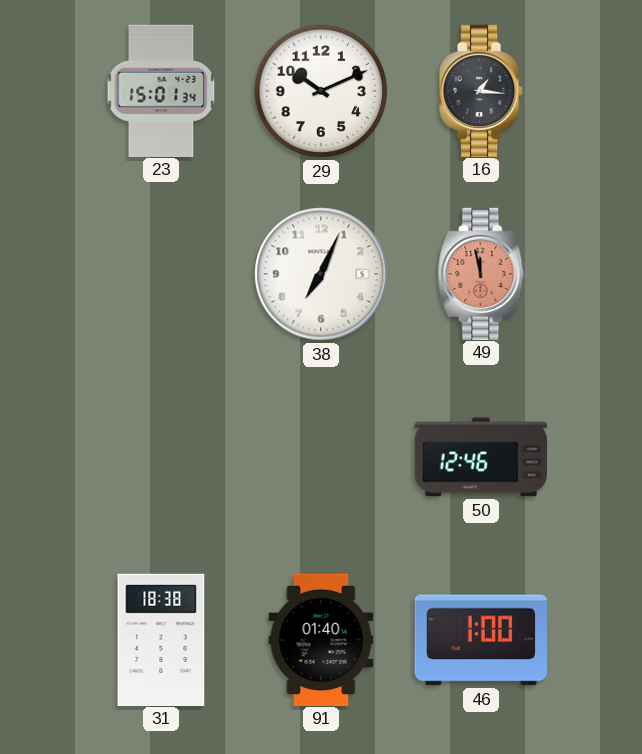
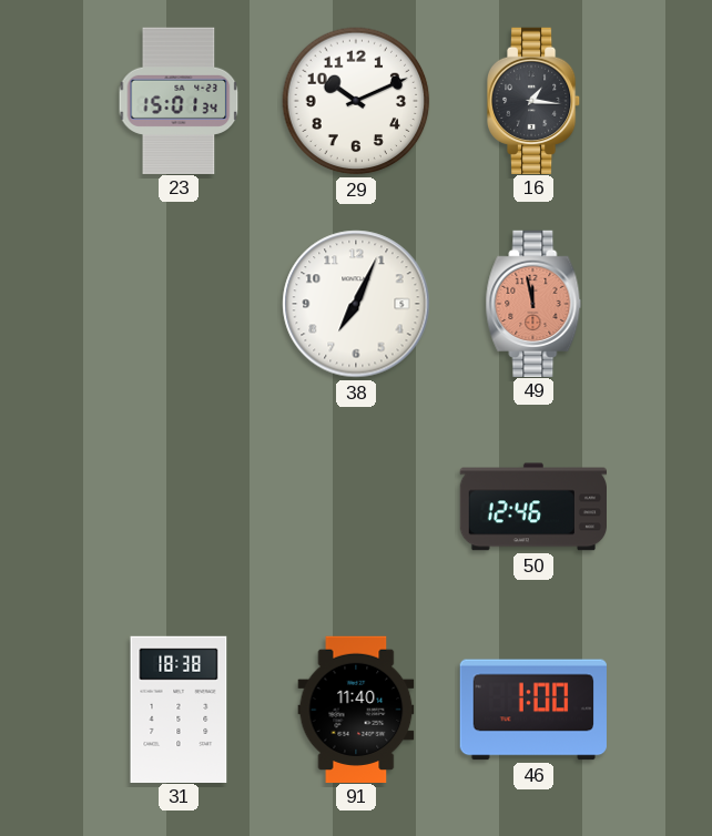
91: 01:40 -> 11:40
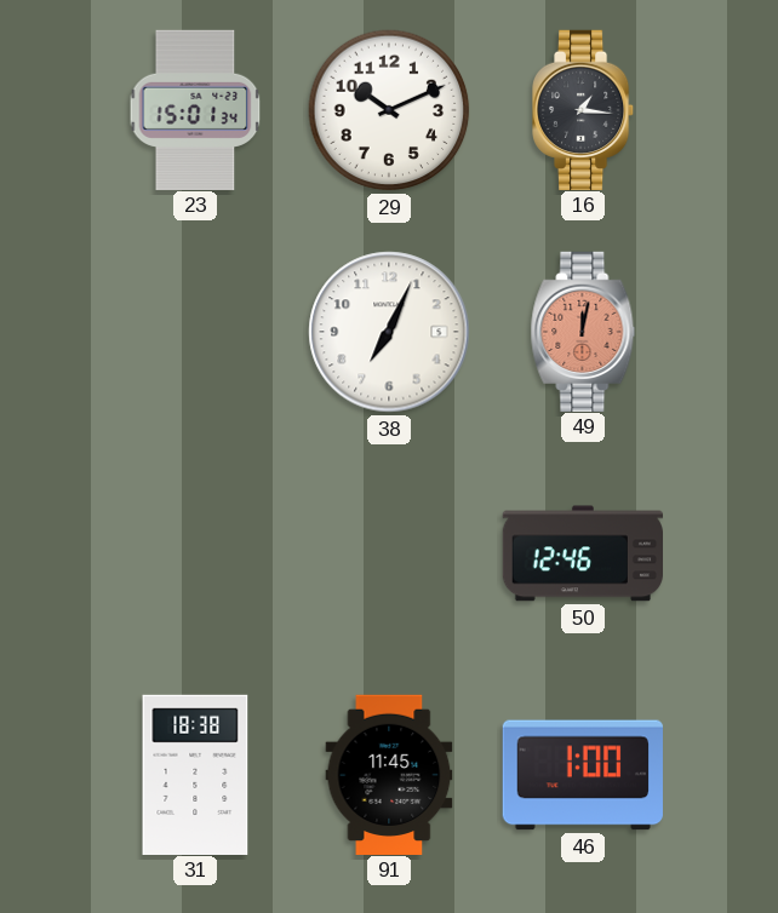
49: 11:58 -> 12:02
91: 11:40 -> 11:45
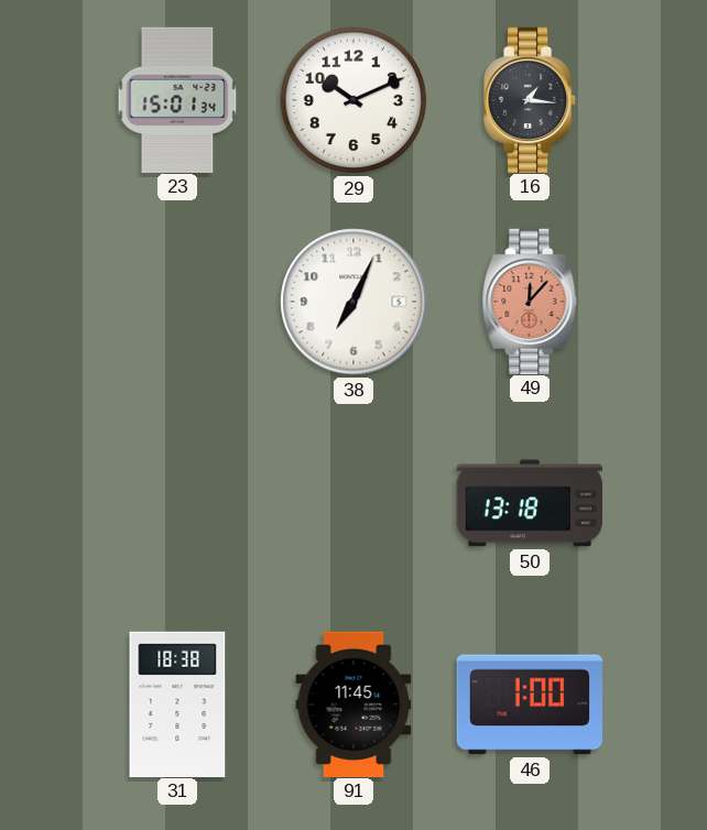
49: 12:02 -> 12:07
50: 12:46 -> 13:18
